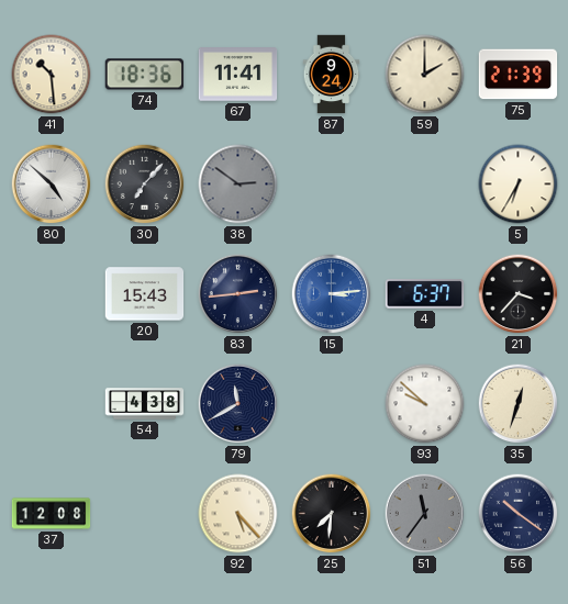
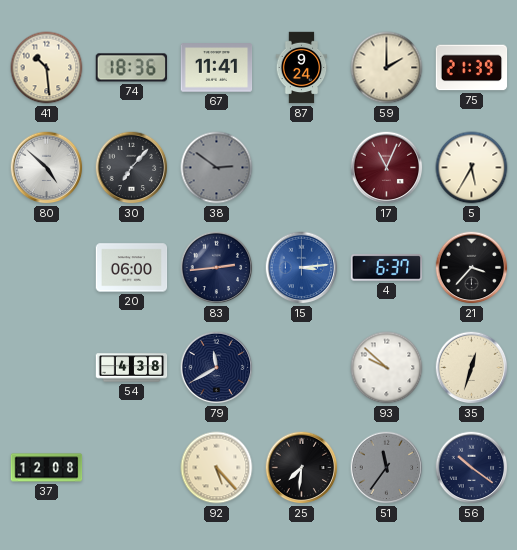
17: none -> 11:04
5: 6:35 -> 5:35
20: 15:43 -> 06:00
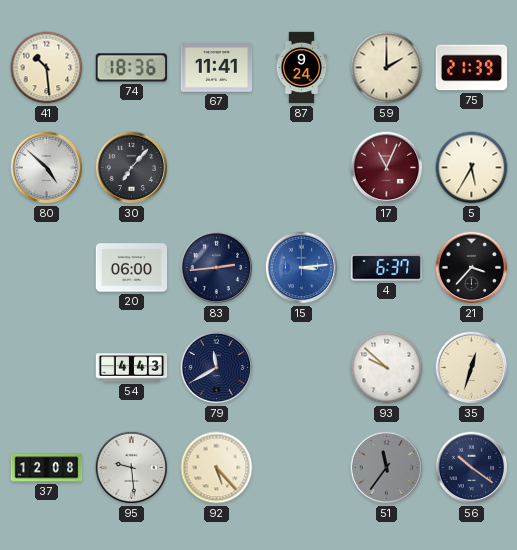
38: 2:51 -> none
54: 4:38 -> 4:43
95: none -> 9:29
25: 7:31 -> none
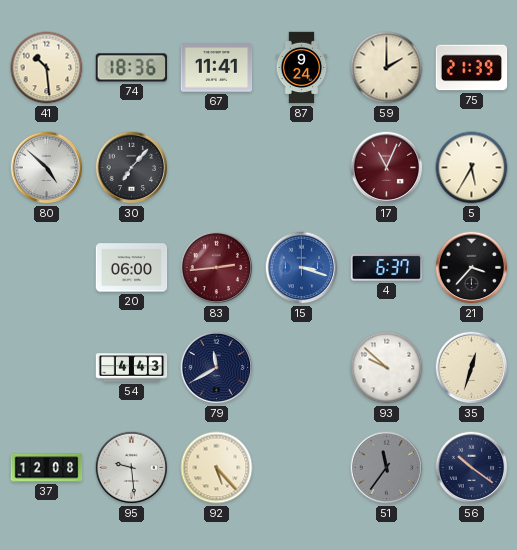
83 dial: navy -> burgundy
15: 3:14 -> 3:18
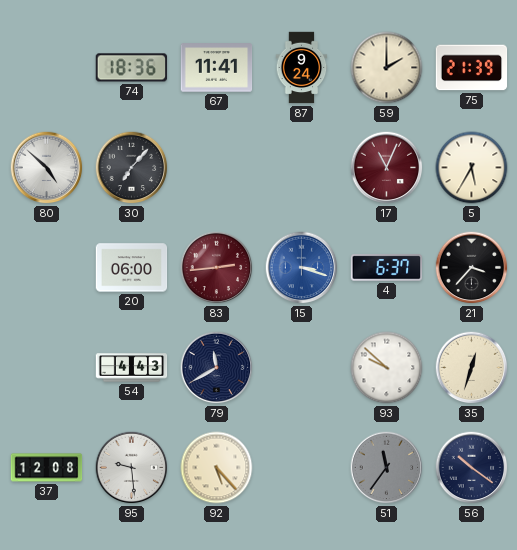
41: 10:29 -> none
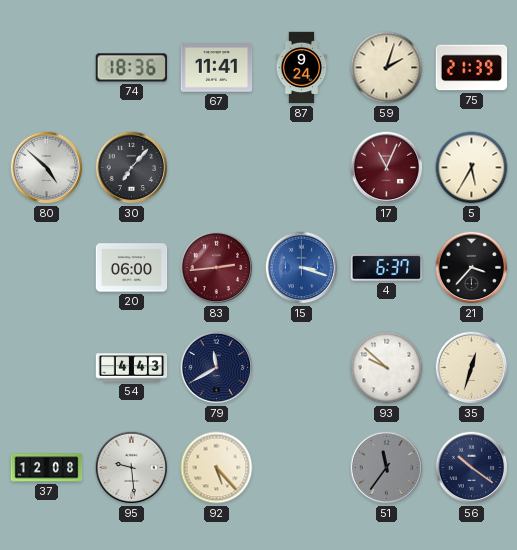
59: 2:00 -> 2:03
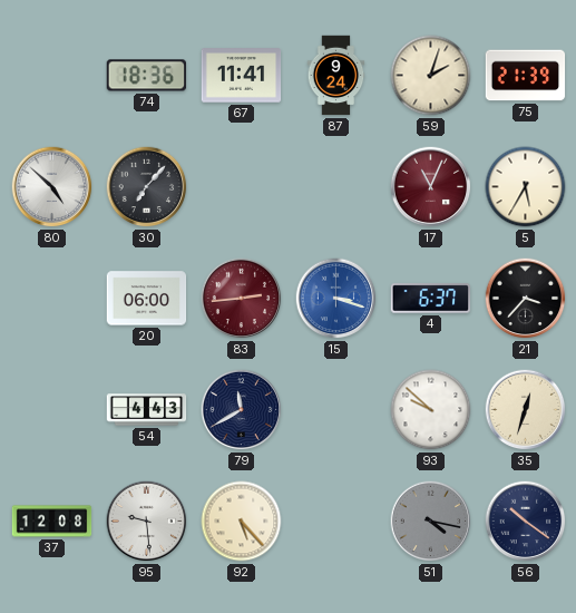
51: 11:36 -> 4:17
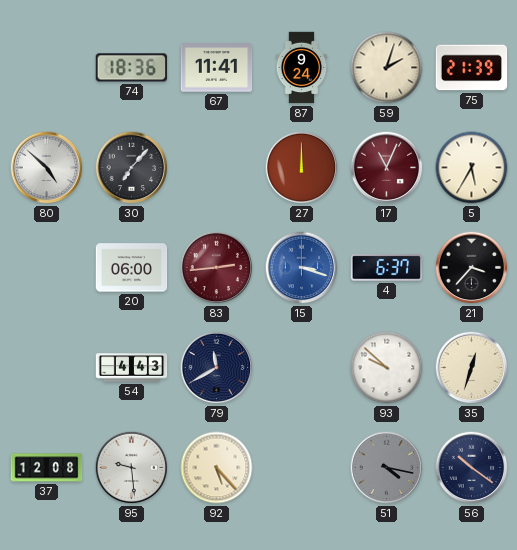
27: none -> 12:00
